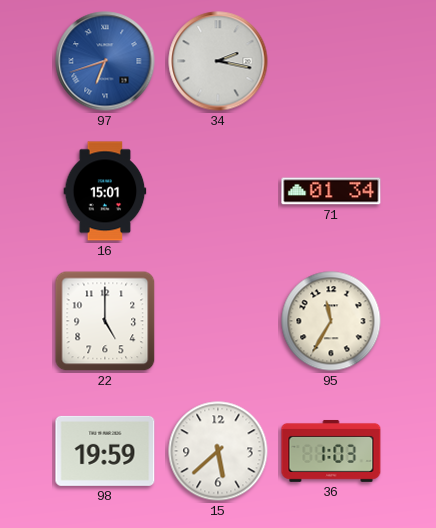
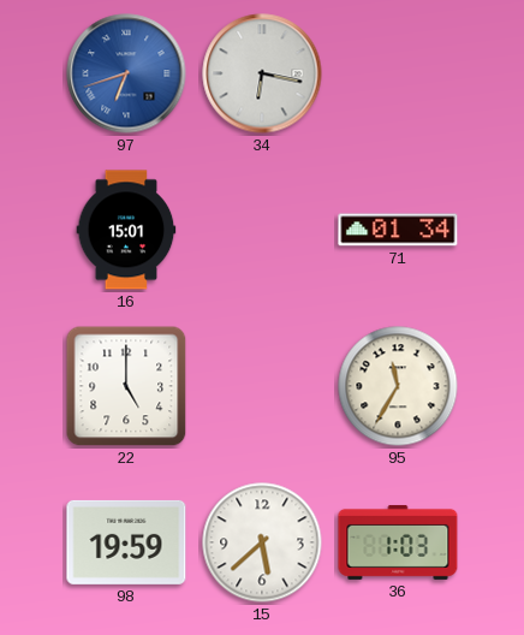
34: 2:17 -> 6:17
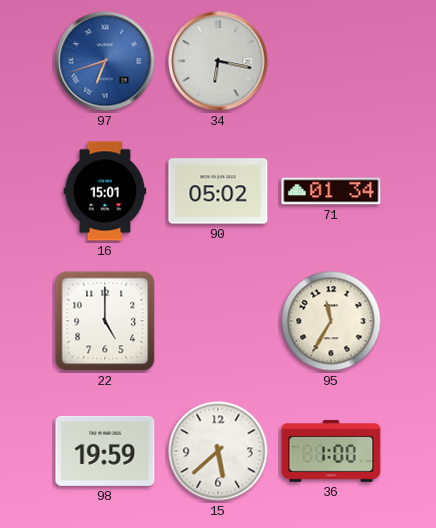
90: none -> 05:02
36: 1:03 -> 1:00
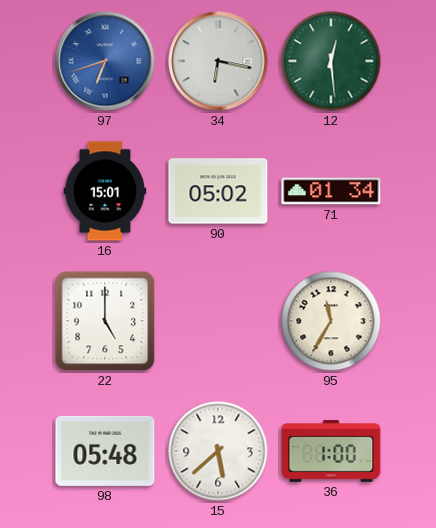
12: none -> 12:29
98: 19:59 -> 05:48
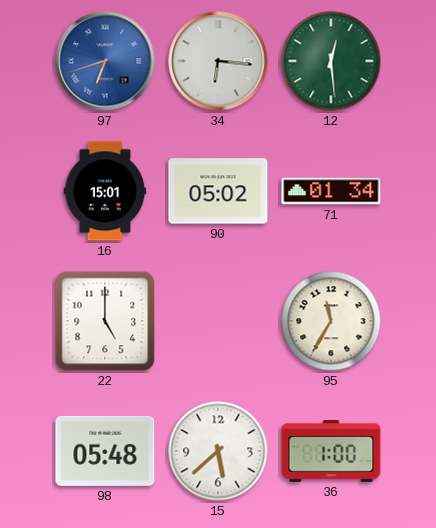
34: 6:17 -> 6:16
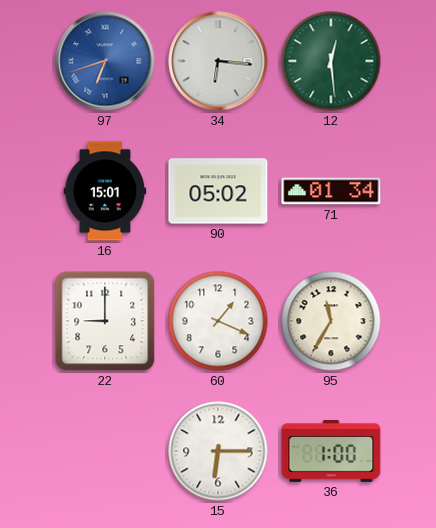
22: 5:00 -> 9:00
60: none -> 1:19
98: 05:48 -> none
15: 5:38 -> 6:15
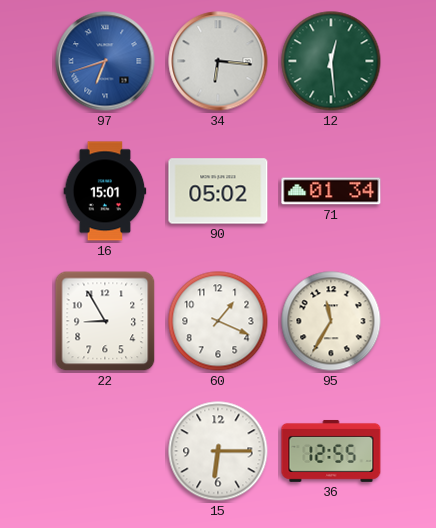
22: 9:00 -> 8:55
36: 1:00 -> 12:55
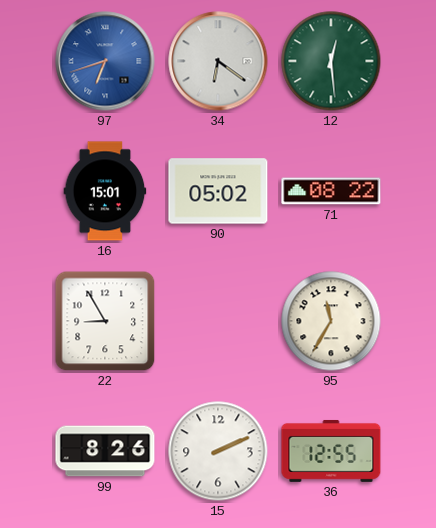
34: 6:16 -> 6:21
71: 01:34 -> 08:22
60: 1:19 -> none
99: none -> 8:26
15: 6:15 -> 2:11
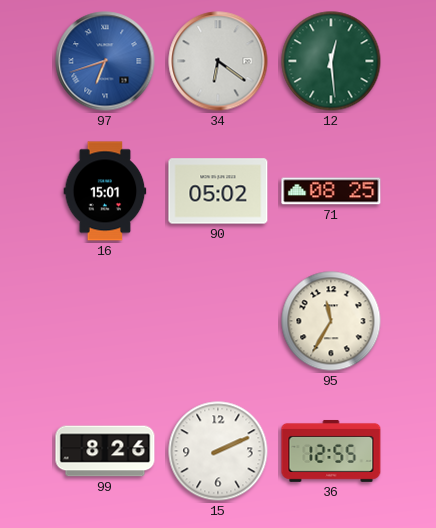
71: 08:22 -> 08:25
22: 8:55 -> none
